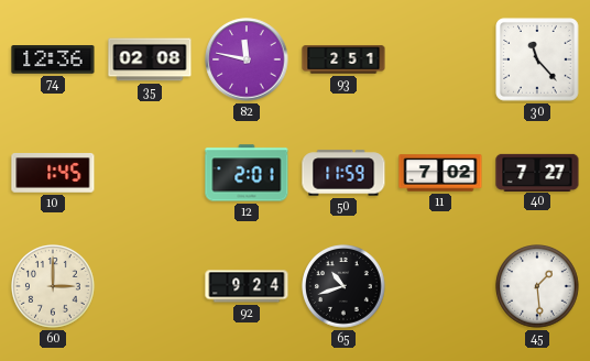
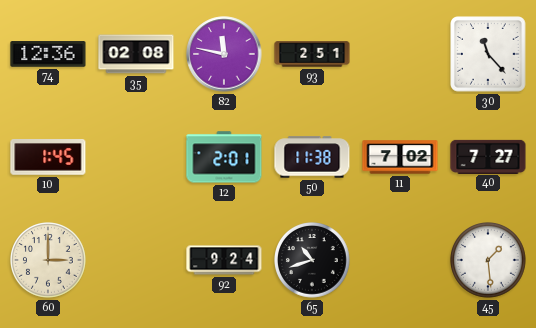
50: 11:59 -> 11:38
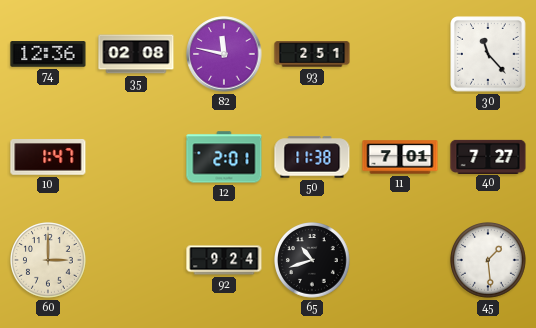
10: 1:45 -> 1:47
11: 7:02 -> 7:01
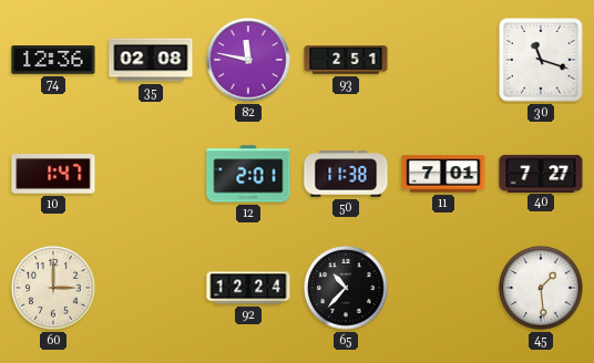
30: 11:23 -> 11:18
92: 9:24 -> 12:24
65: 10:42 -> 10:37
